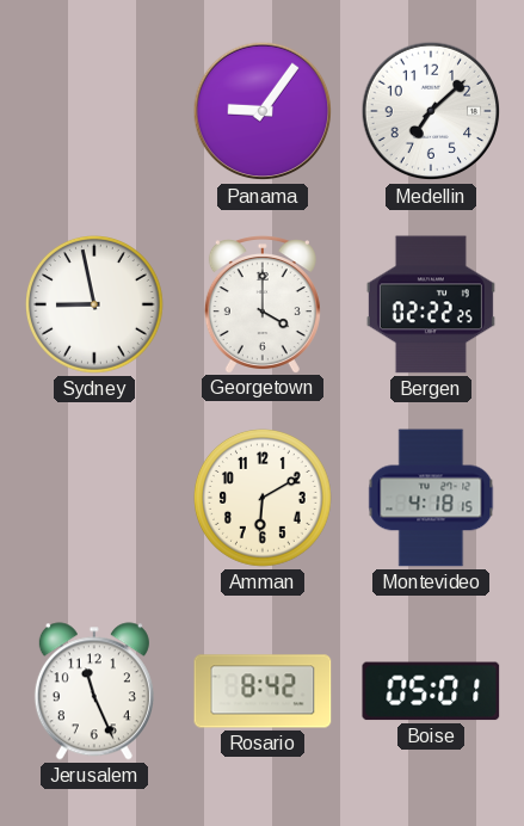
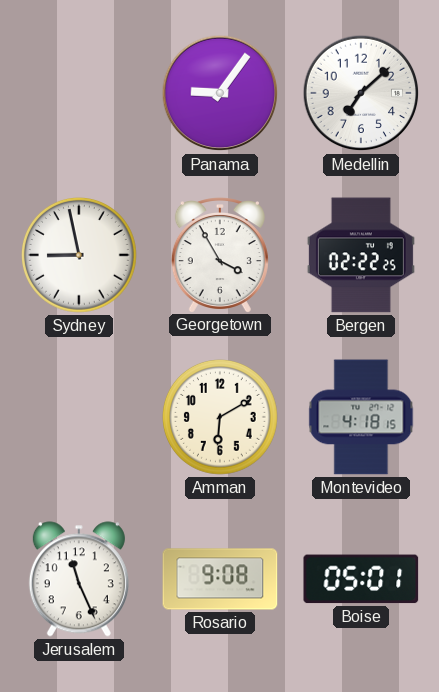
Georgetown: 4:00 -> 3:55
Rosario: 8:42 -> 9:08
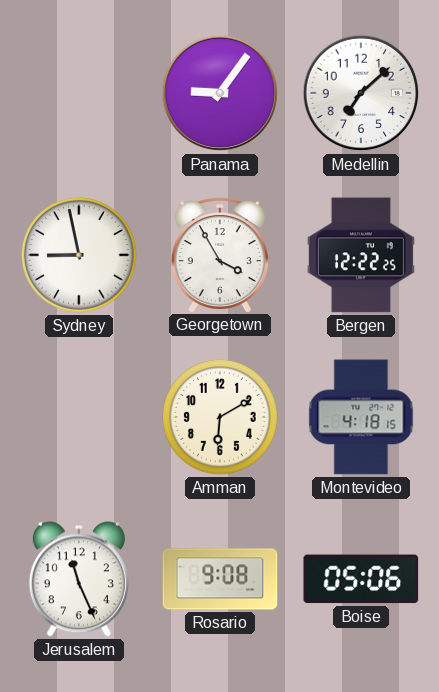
Bergen: 02:22 -> 12:22
Boise: 05:01 -> 05:06
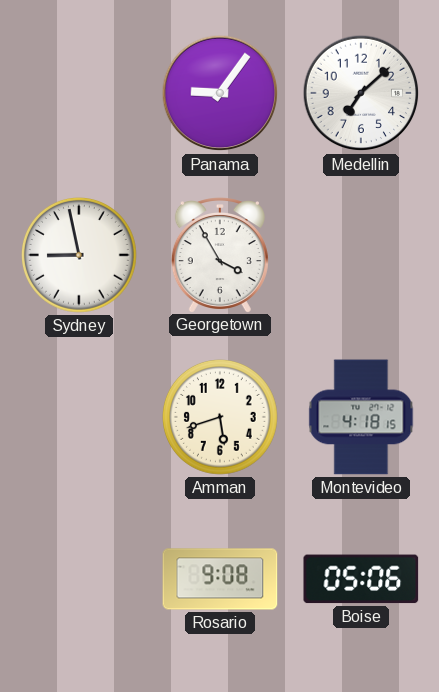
Bergen: 12:22 -> none
Amman: 6:10 -> 5:42
Jerusalem: 11:26 -> none
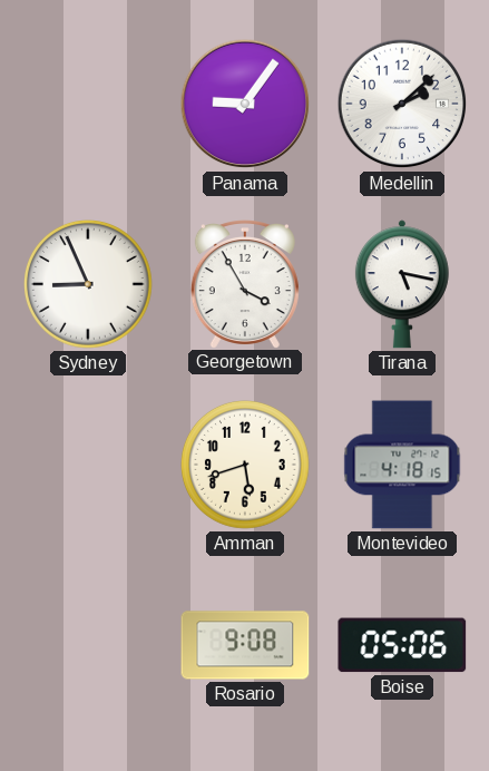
Medellin: 7:08 -> 2:08
Sydney: 8:58 -> 8:56
Tirana: none -> 5:17
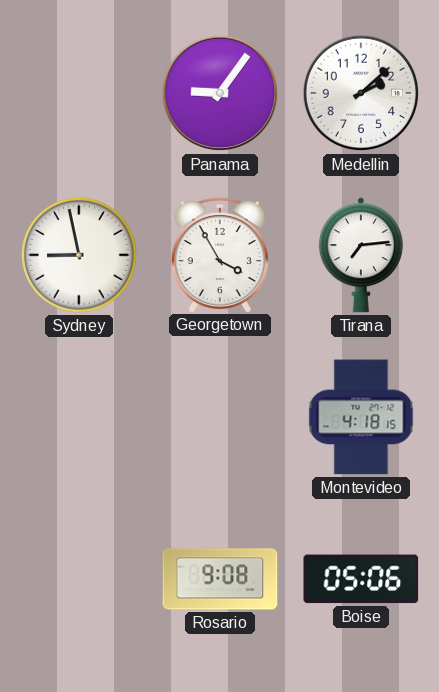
Sydney: 8:56 -> 8:58
Tirana: 5:17 -> 7:14
Amman: 5:42 -> none
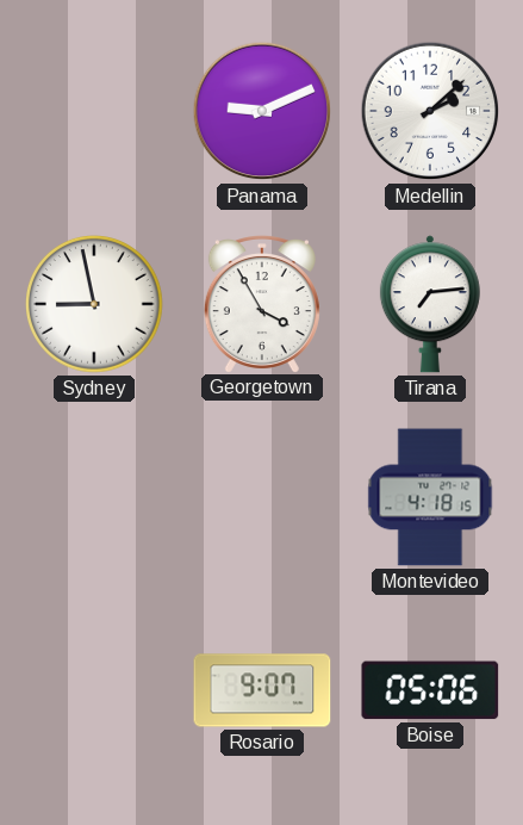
Panama: 9:06 -> 9:11
Rosario: 9:08 -> 9:07
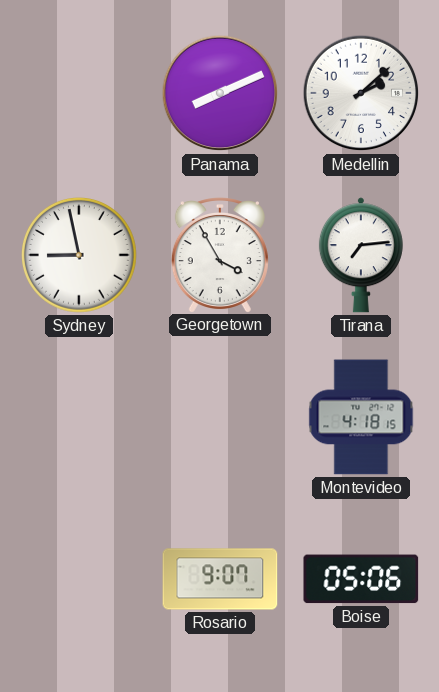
Panama: 9:11 -> 8:11
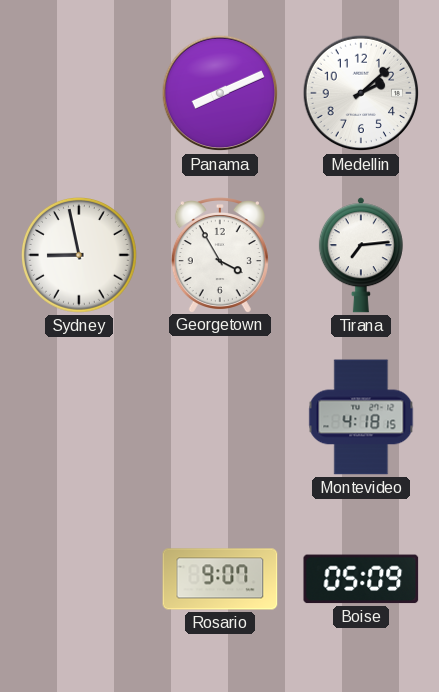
Boise: 05:06 -> 05:09
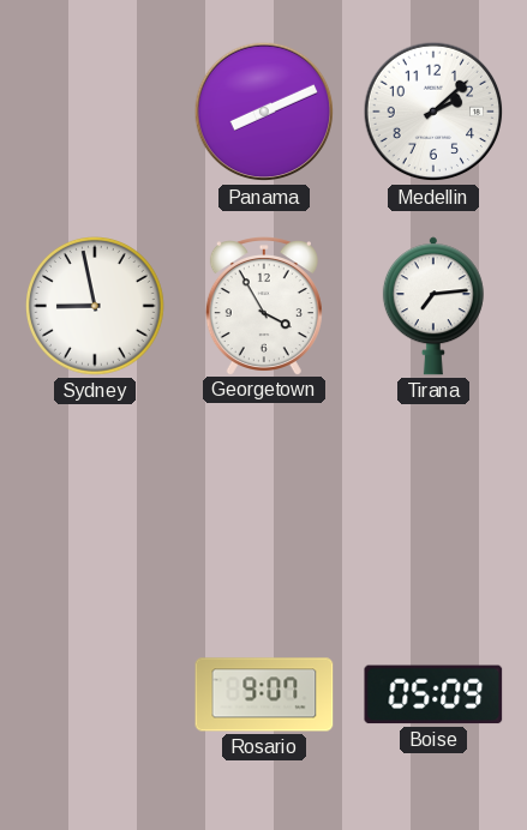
Montevideo: 4:18 -> none
